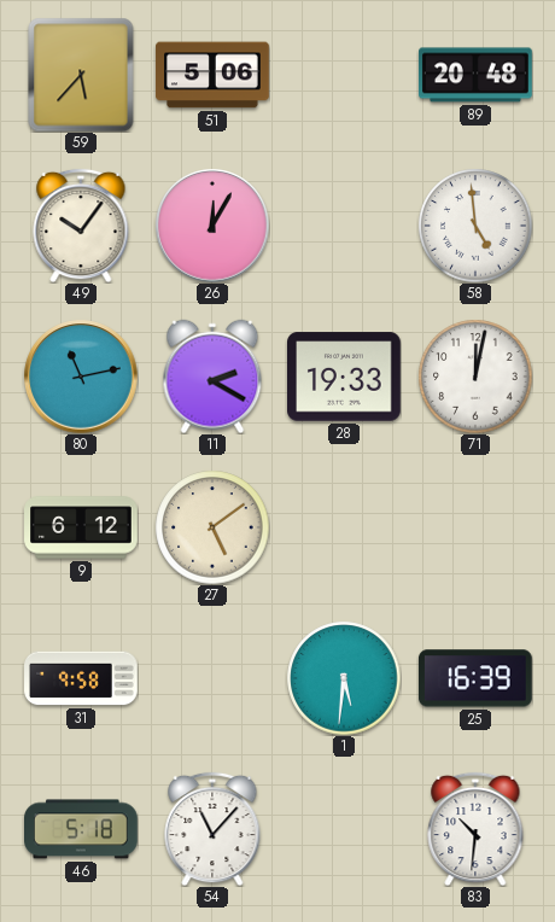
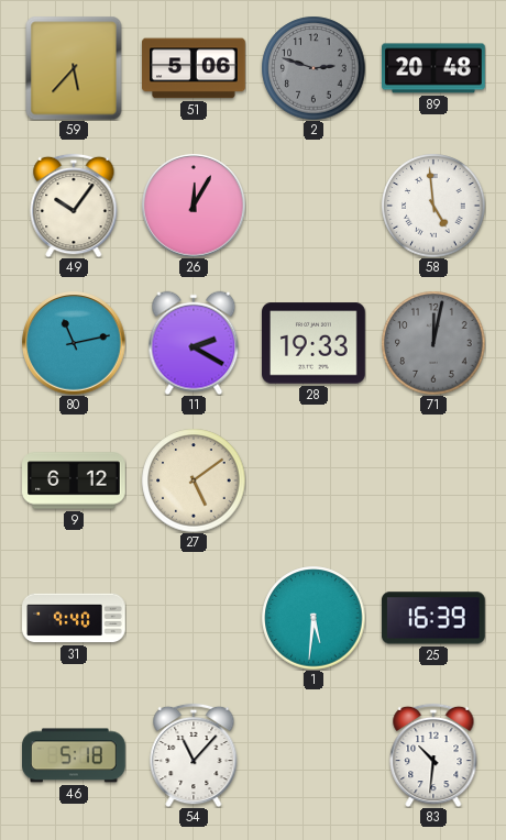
2: none -> 2:48
71 dial: white -> grey
31: 9:58 -> 9:40
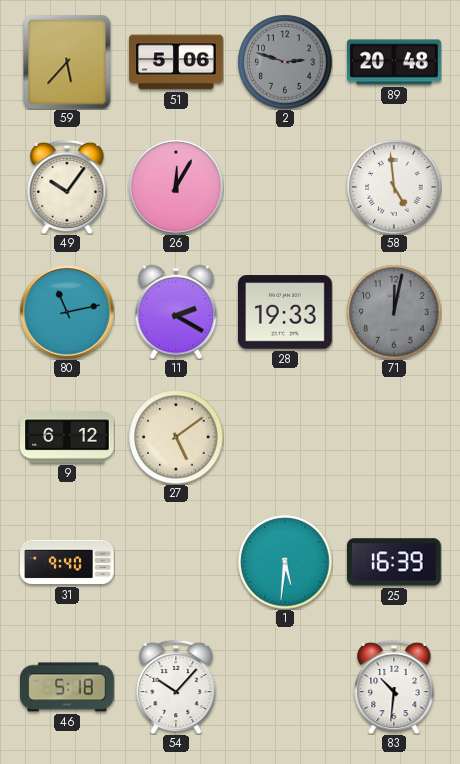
54: 11:07 -> 10:07
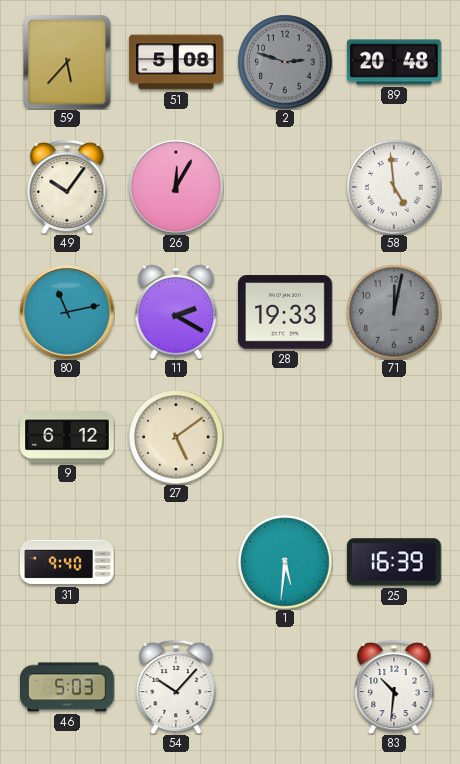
51: 5:06 -> 5:08
46: 5:18 -> 5:03
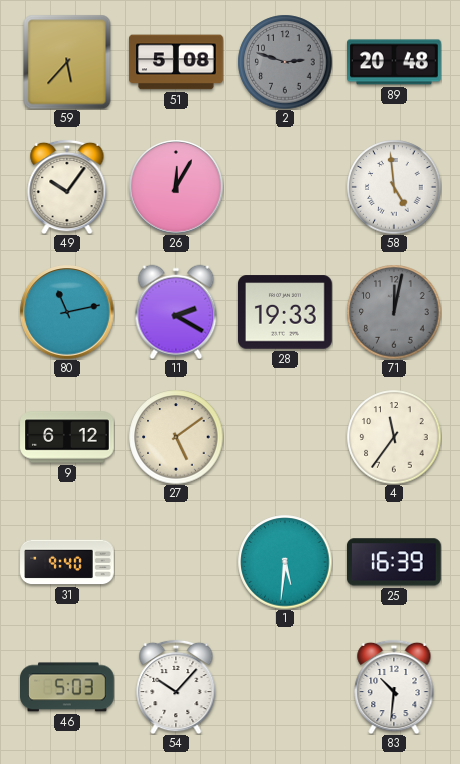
4: none -> 11:36
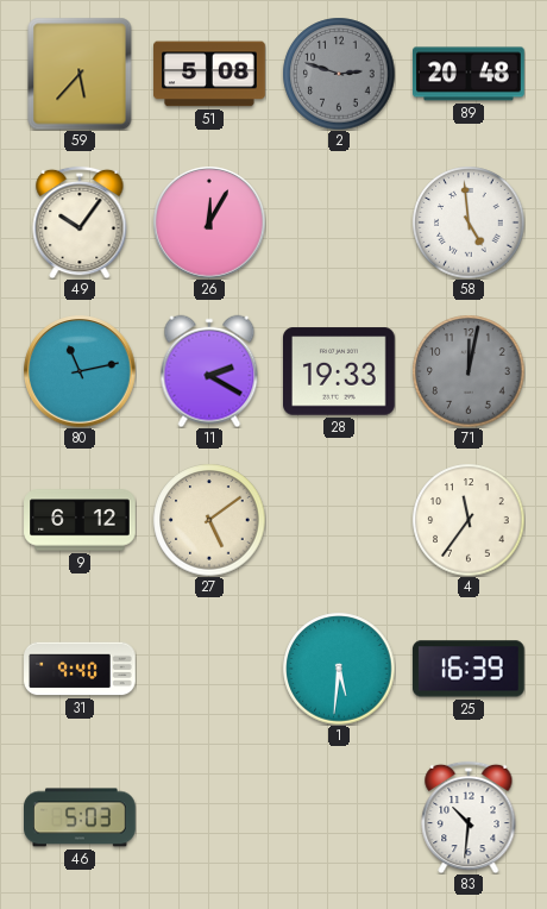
54: 10:07 -> none
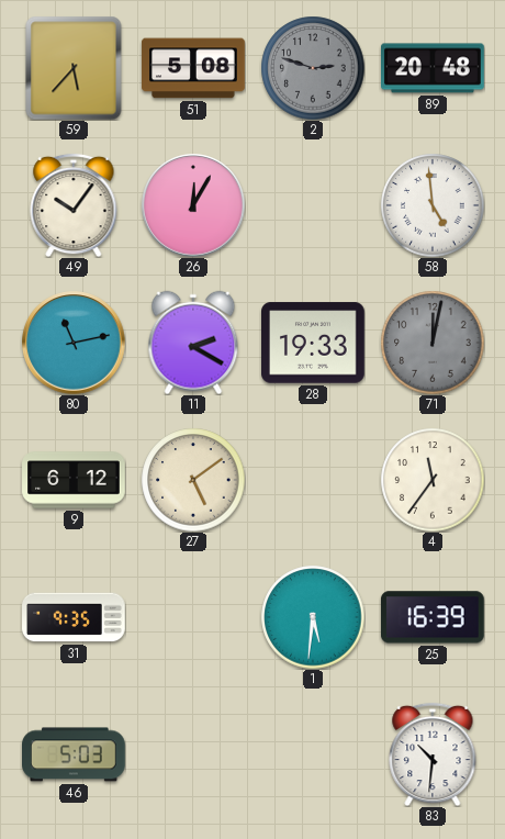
31: 9:40 -> 9:35
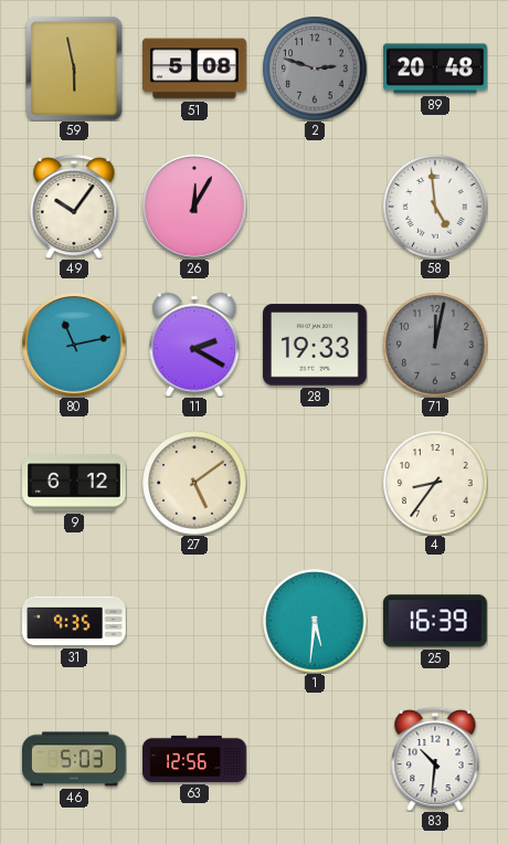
59: 5:37 -> 5:58
4: 11:36 -> 8:36
63: none -> 12:56
